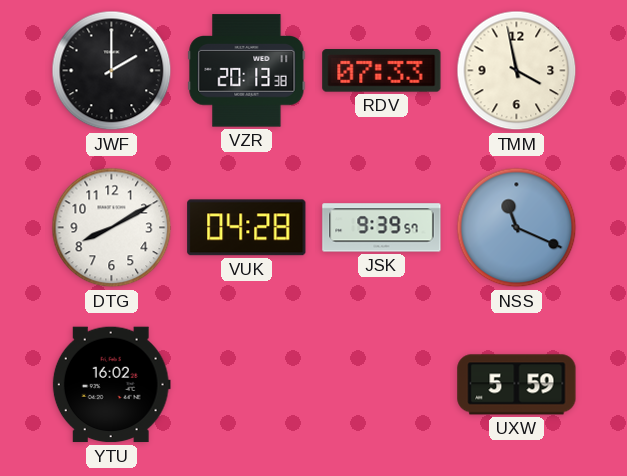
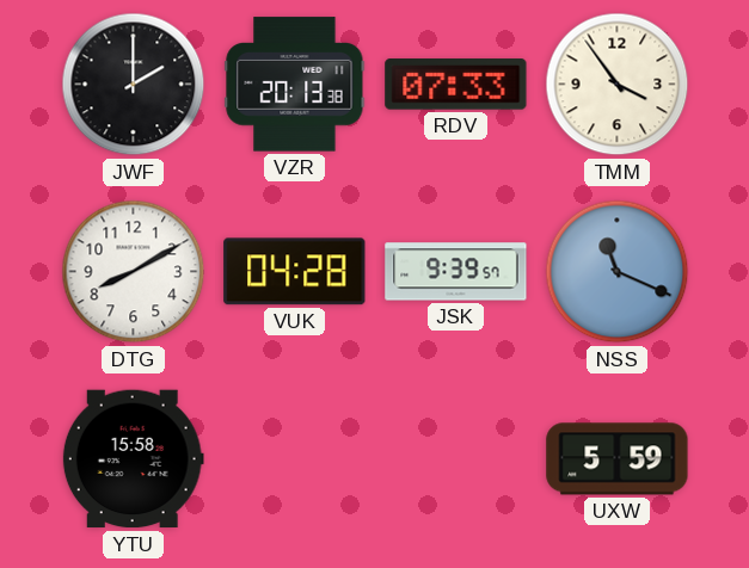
TMM: 3:58 -> 3:54
YTU: 16:02 -> 15:58
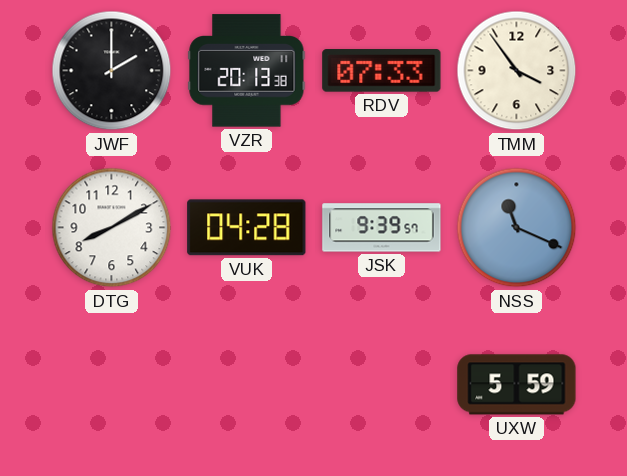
YTU: 15:58 -> none
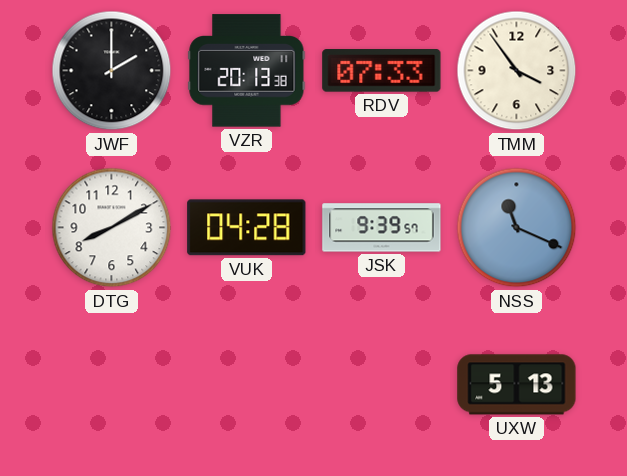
UXW: 5:59 -> 5:13
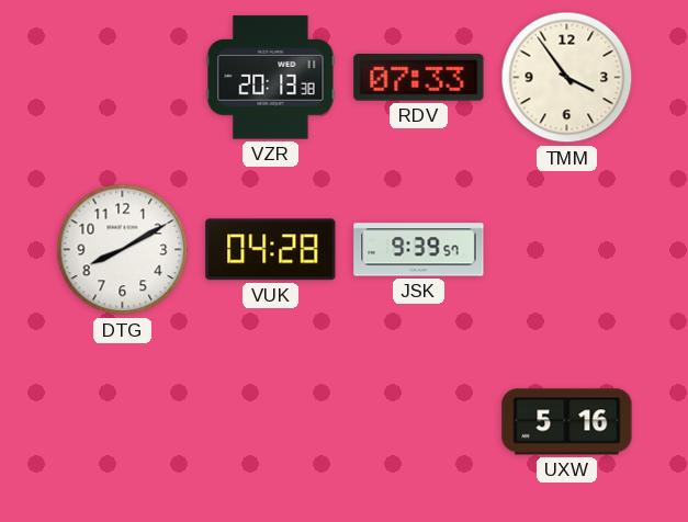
JWF: 2:00 -> none
NSS: 11:19 -> none
UXW: 5:13 -> 5:16
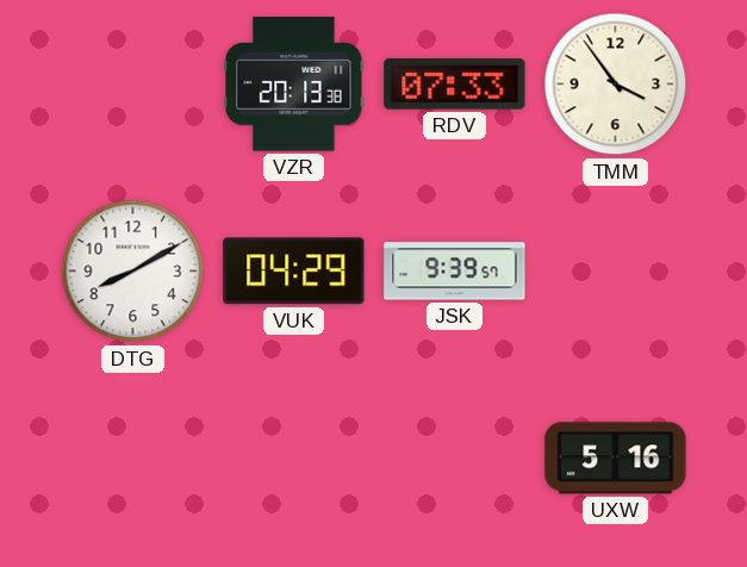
VUK: 04:28 -> 04:29
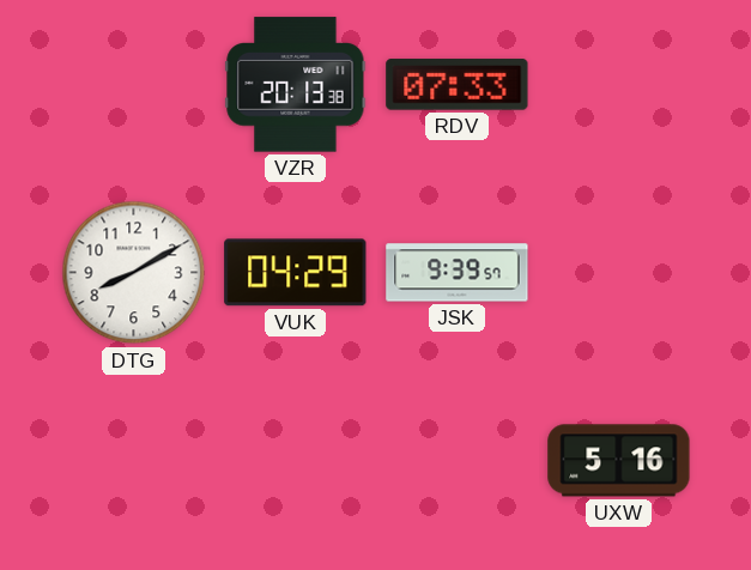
TMM: 3:54 -> none
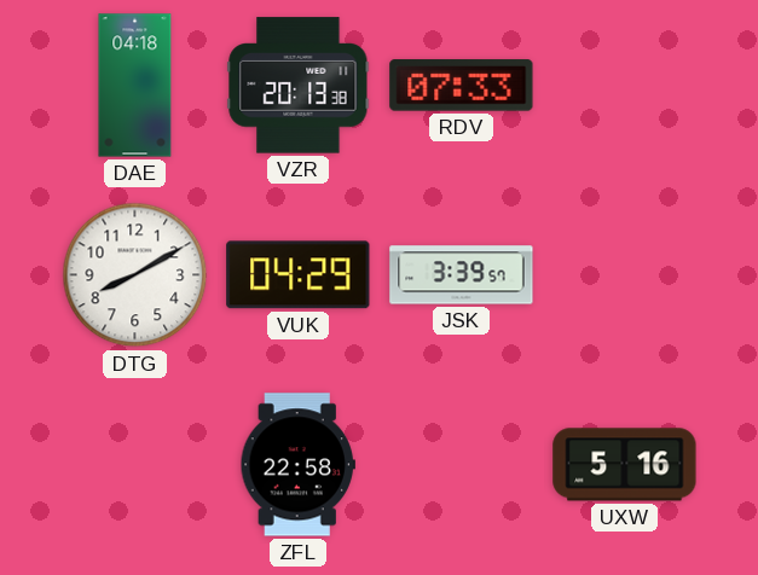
DAE: none -> 04:18
JSK: 9:39 -> 3:39
ZFL: none -> 22:58
